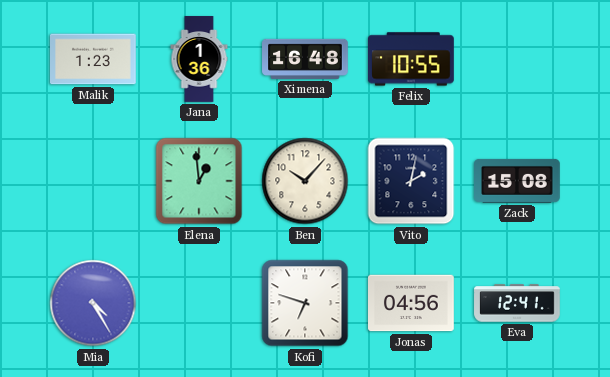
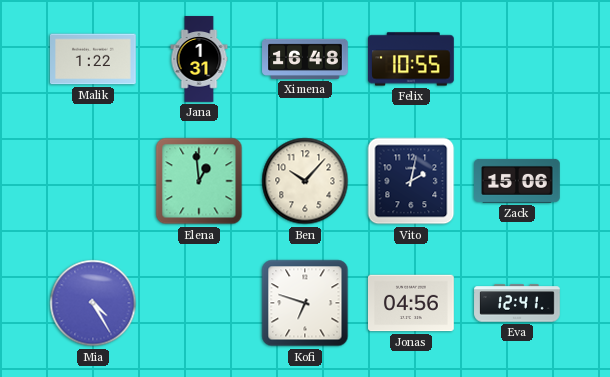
Malik: 1:23 -> 1:22
Jana: 1:36 -> 1:31
Zack: 15:08 -> 15:06
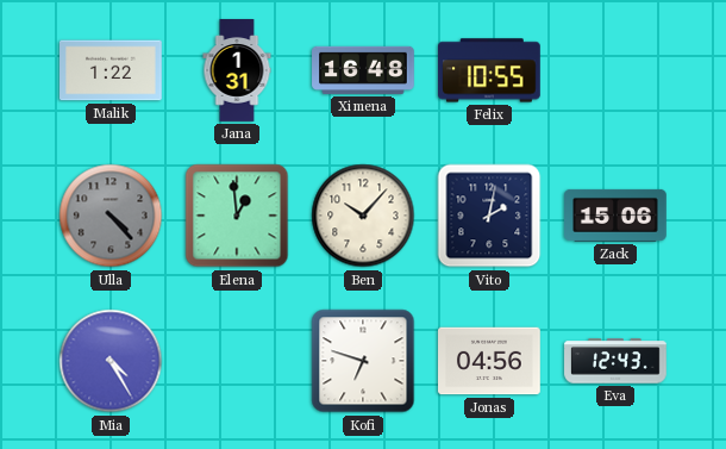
Ulla: none -> 4:23
Eva: 12:41 -> 12:43
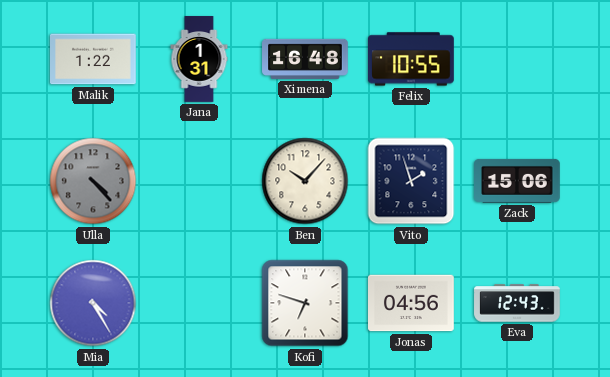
Elena: 12:59 -> none
Vito: 2:02 -> 1:57
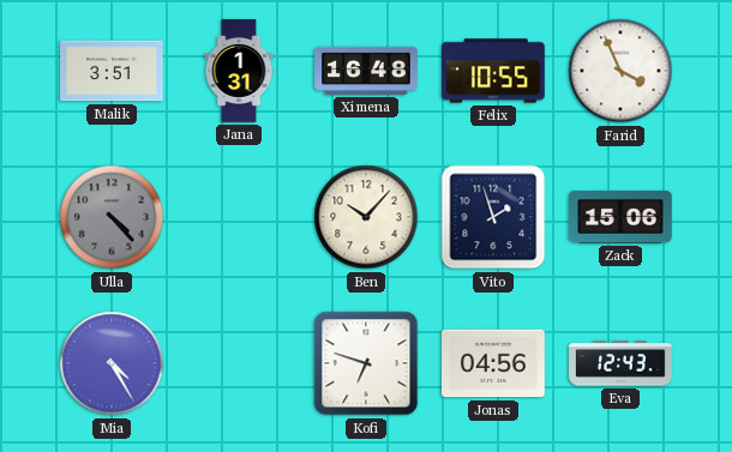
Malik: 1:22 -> 3:51
Farid: none -> 3:56
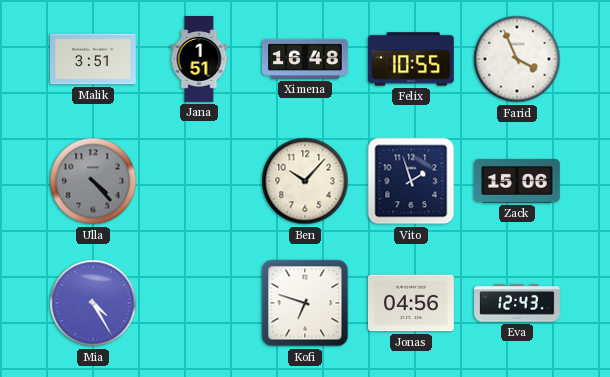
Jana: 1:31 -> 1:51
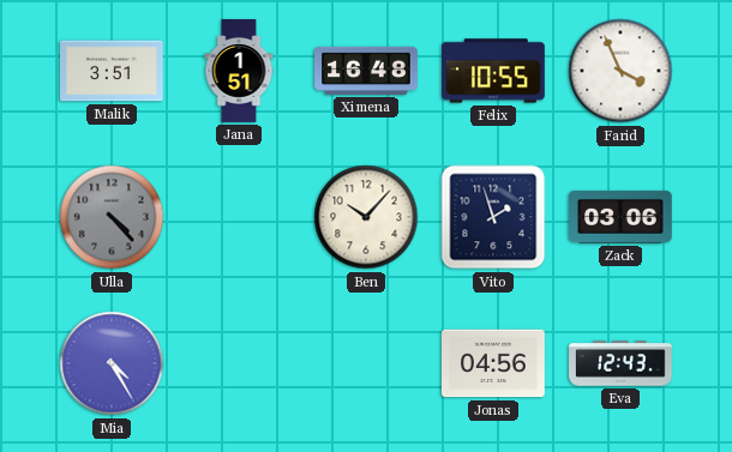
Zack: 15:06 -> 03:06
Kofi: 6:48 -> none
